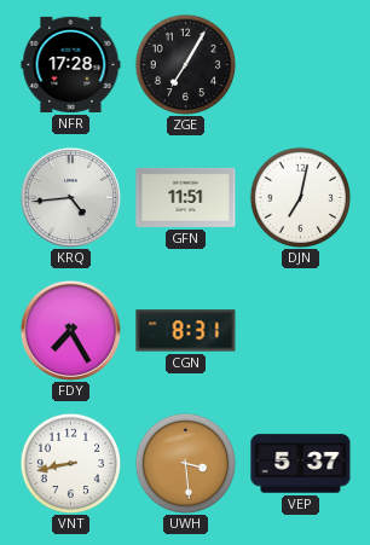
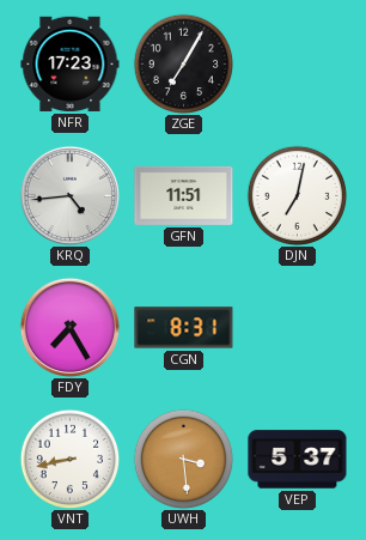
NFR: 17:28 -> 17:23
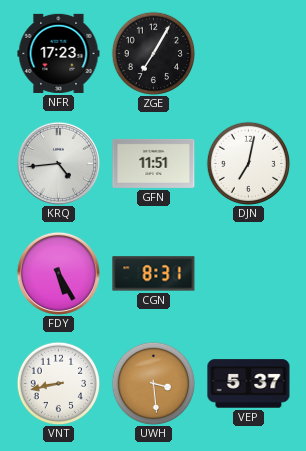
FDY: 7:25 -> 5:25
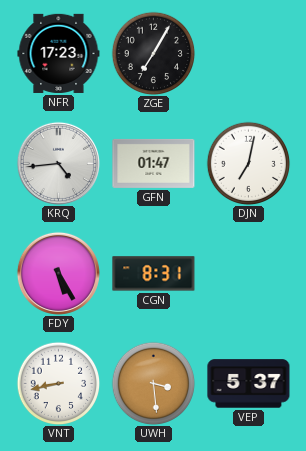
GFN: 11:51 -> 01:47
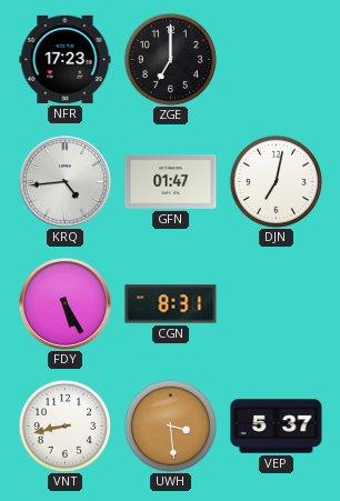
ZGE: 7:05 -> 7:00
